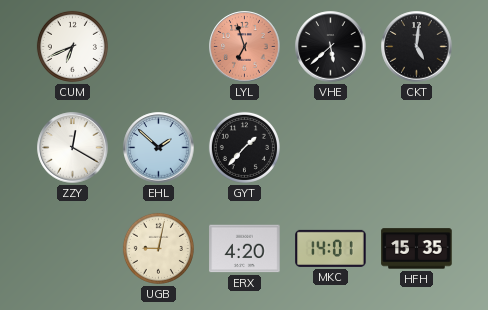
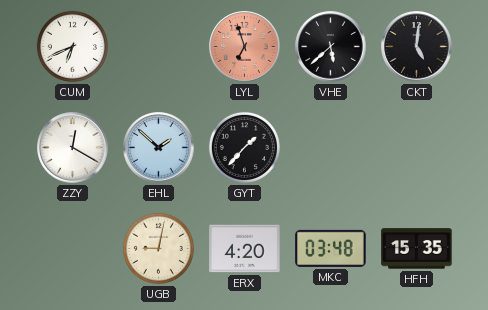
MKC: 14:01 -> 03:48
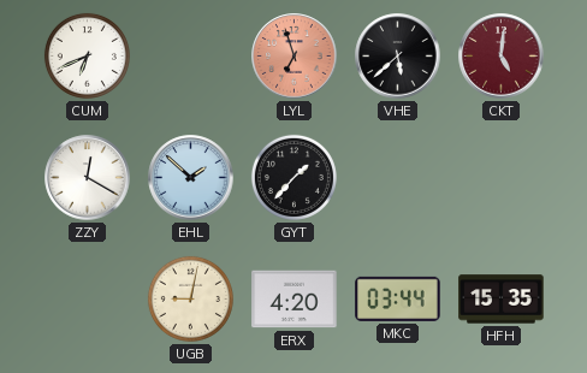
CKT dial: black -> burgundy
MKC: 03:48 -> 03:44
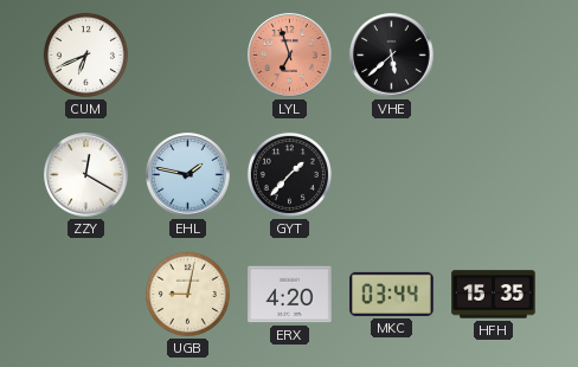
CKT: 5:01 -> none
EHL: 1:52 -> 1:47
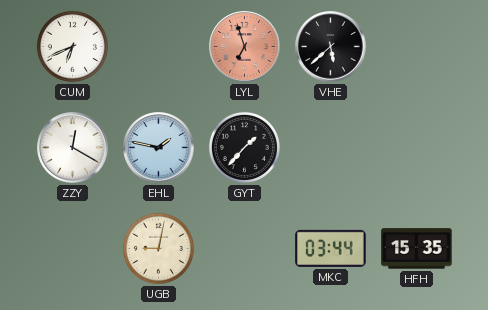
ERX: 4:20 -> none
